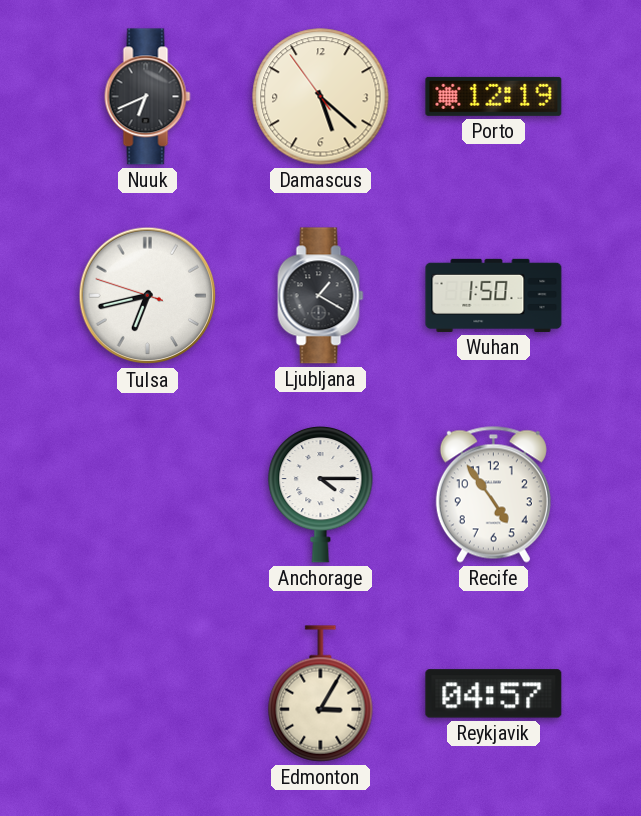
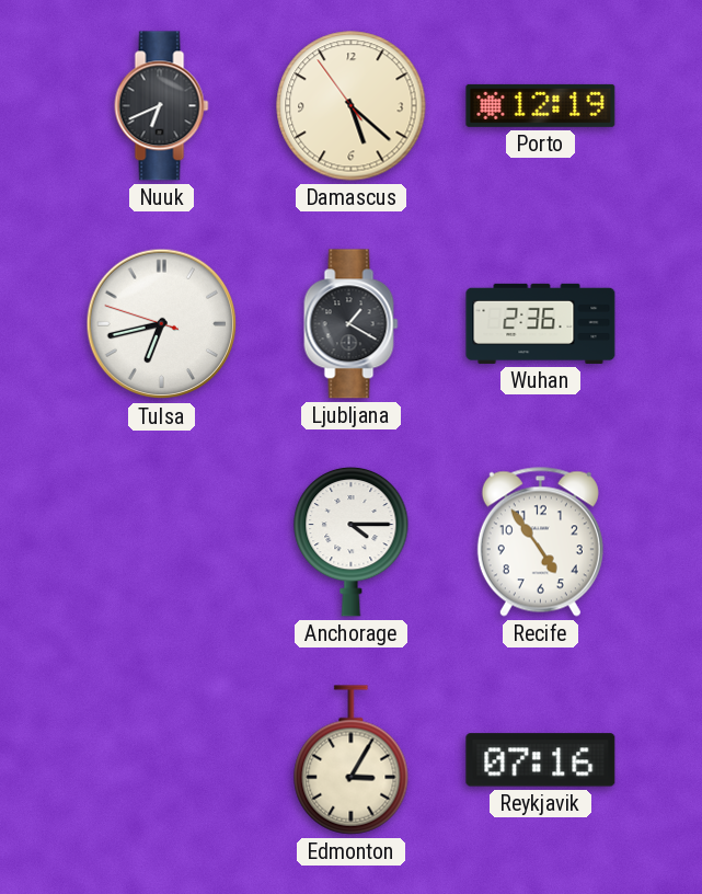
Wuhan: 1:50 -> 2:36
Reykjavik: 04:57 -> 07:16
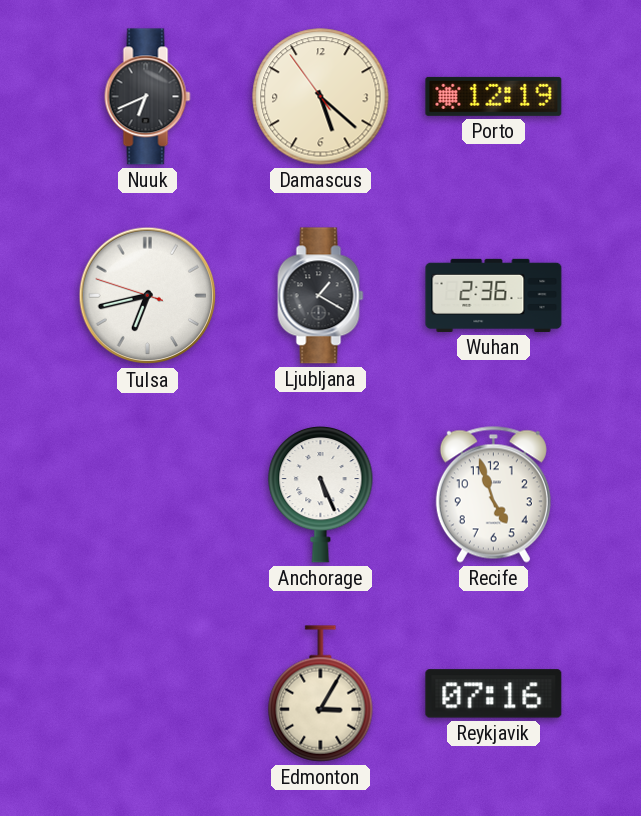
Anchorage: 4:15 -> 5:26
Recife: 4:54 -> 4:57
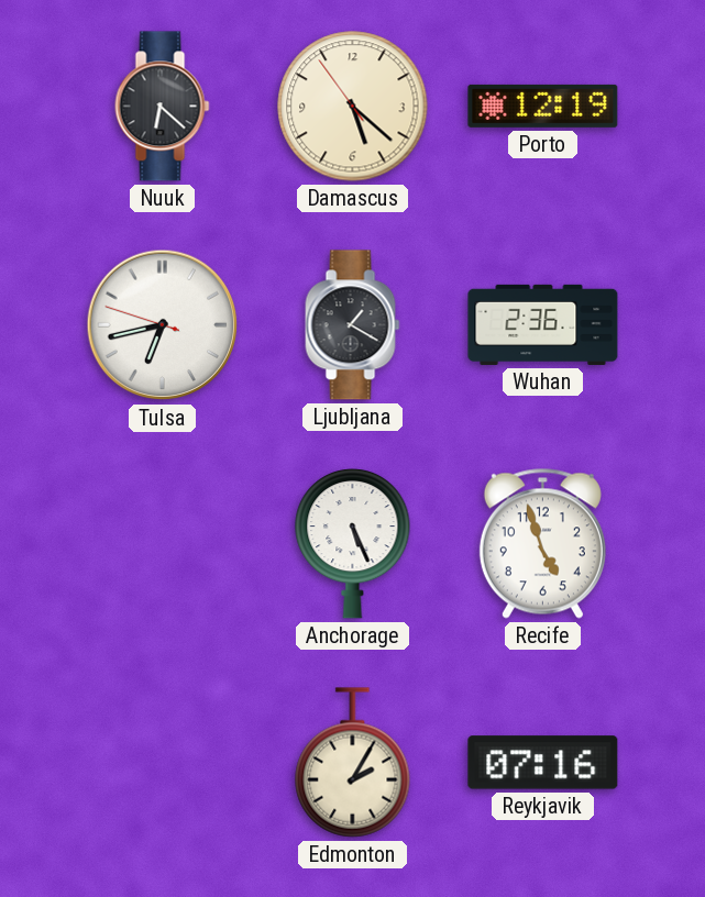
Nuuk: 6:41 -> 6:22
Edmonton: 3:05 -> 2:05
